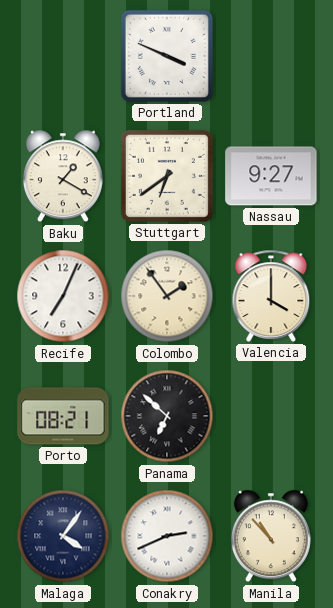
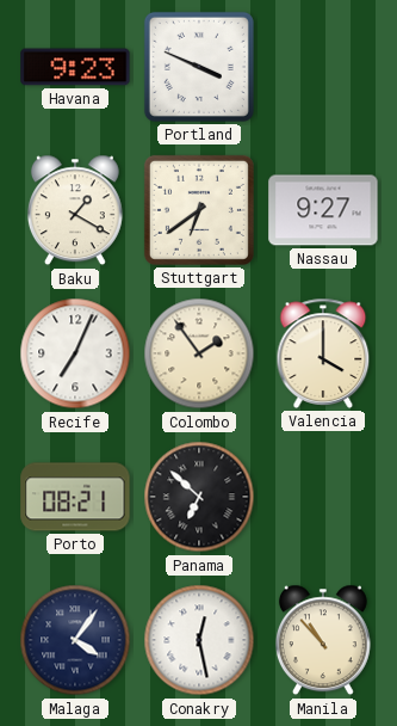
Havana: none -> 9:23
Conakry: 2:41 -> 12:28
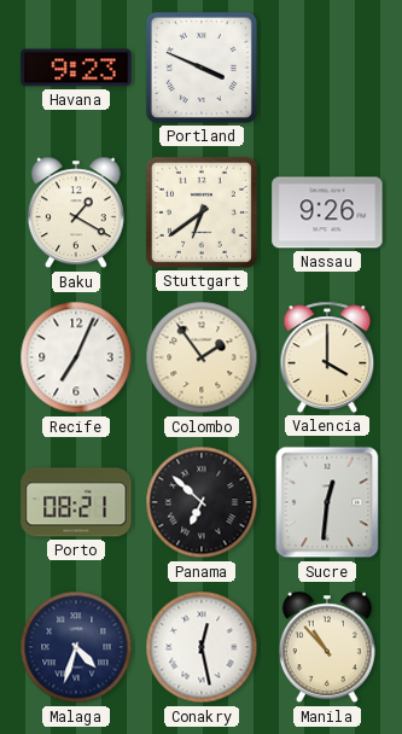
Nassau: 9:27 -> 9:26
Sucre: none -> 12:31
Malaga: 4:06 -> 4:33
